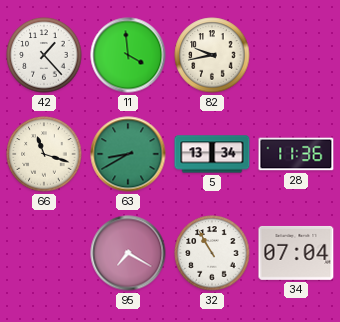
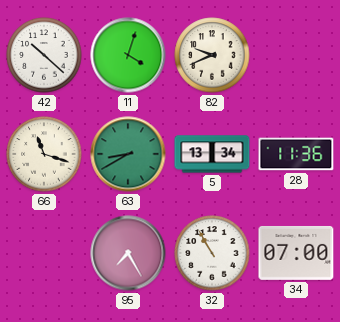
42: 1:23 -> 10:22
11: 3:59 -> 4:03
82: 9:43 -> 9:41
95: 7:20 -> 7:25
34: 07:04 -> 07:00
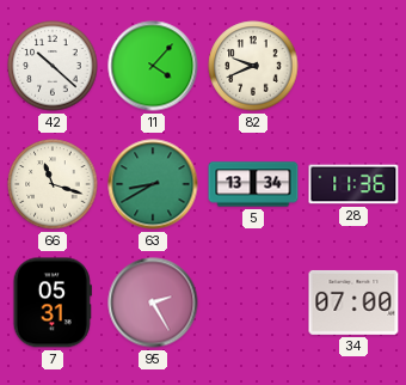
11: 4:03 -> 4:07
7: none -> 05:31
95: 7:25 -> 2:25
32: 10:55 -> none
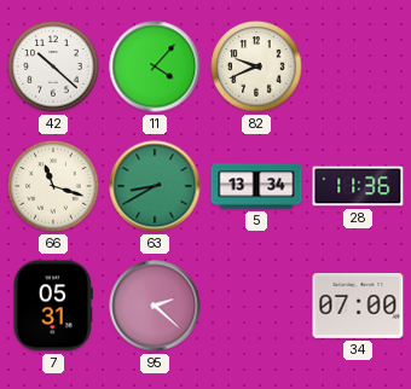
95: 2:25 -> 2:22
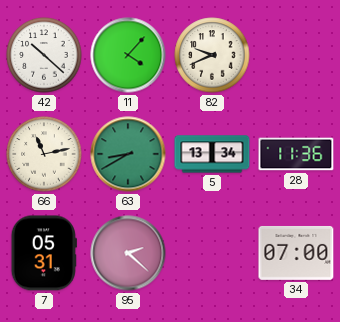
66: 11:18 -> 11:13
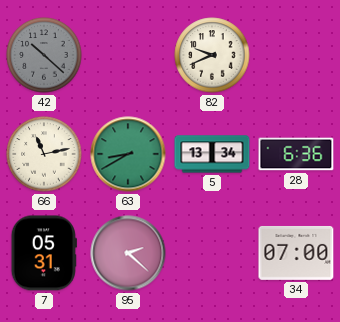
42 dial: white -> grey
11: 4:07 -> none
28: 11:36 -> 6:36
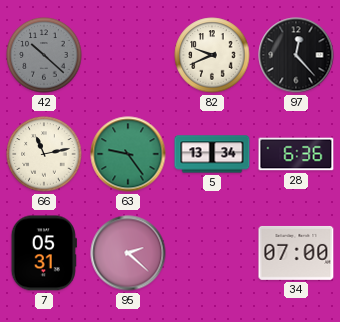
97: none -> 12:23
63: 8:40 -> 9:24
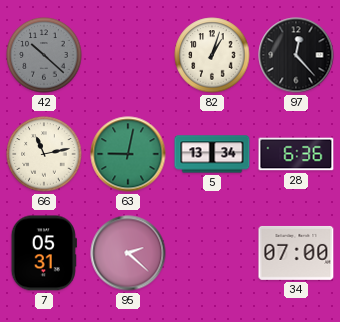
82: 9:41 -> 1:03
63: 9:24 -> 9:02
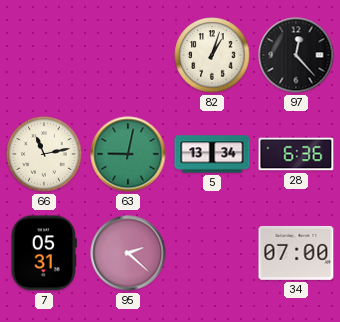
42: 10:22 -> none
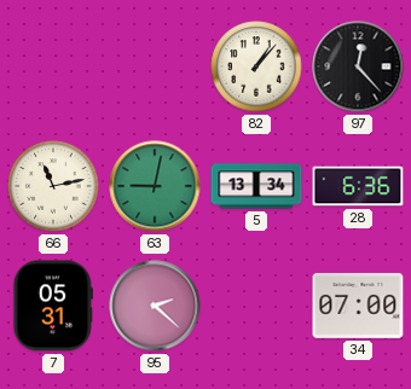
82: 1:03 -> 1:07
